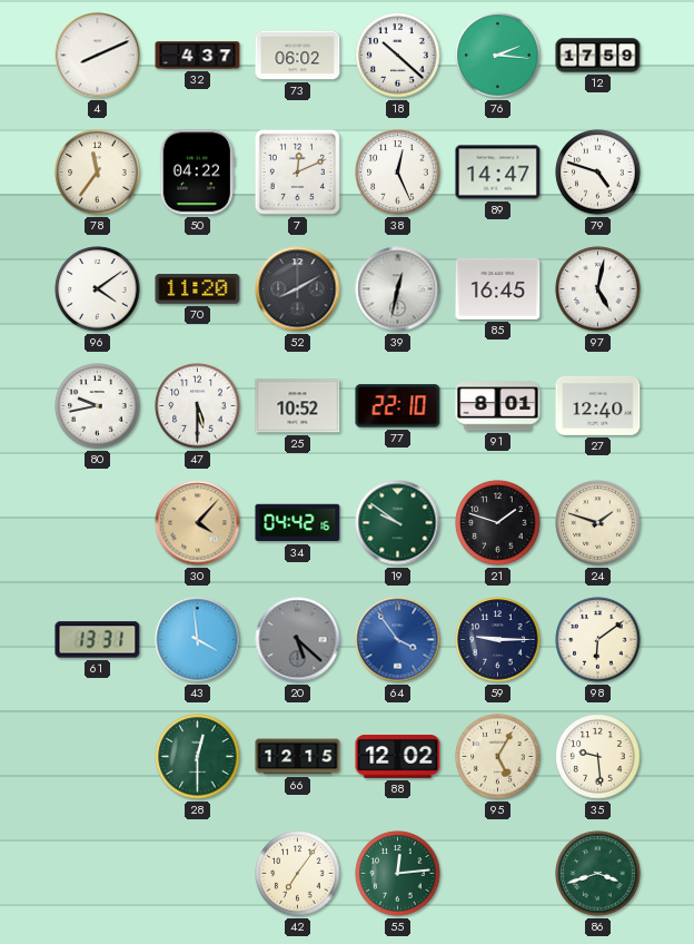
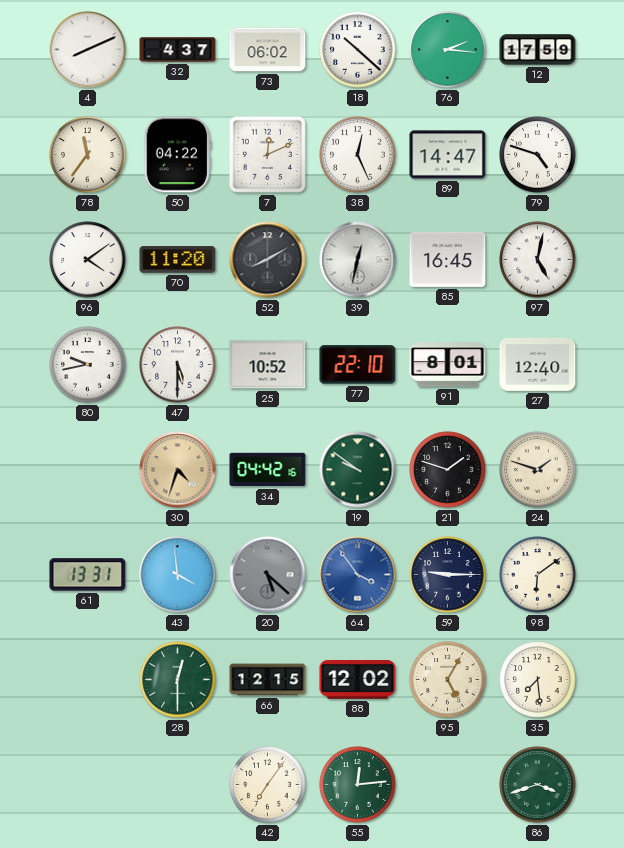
30: 4:07 -> 4:33
35: 9:29 -> 7:29
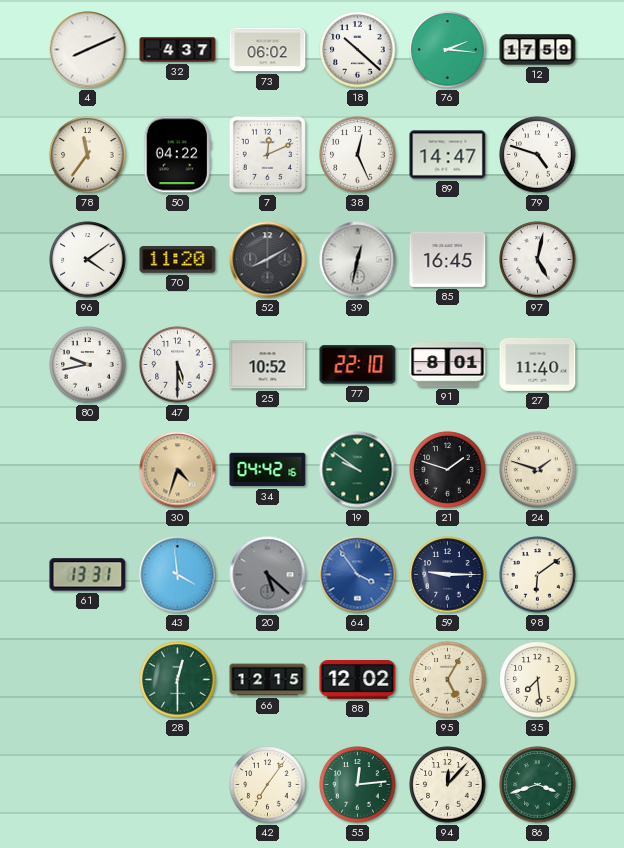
27: 12:40 -> 11:40
94: none -> 12:07
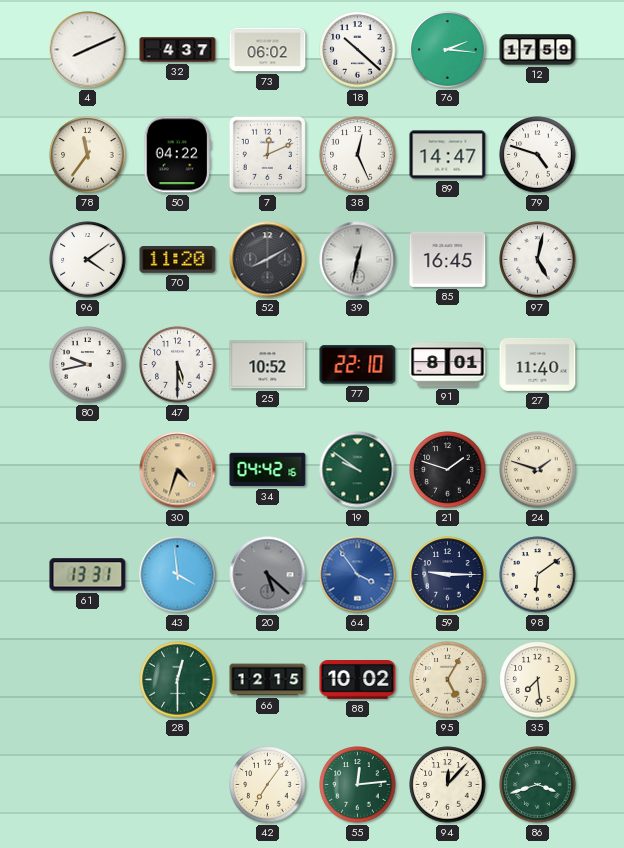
88: 12:02 -> 10:02
